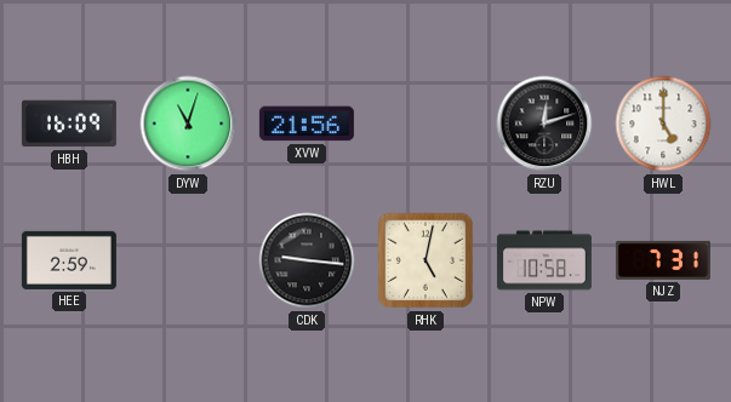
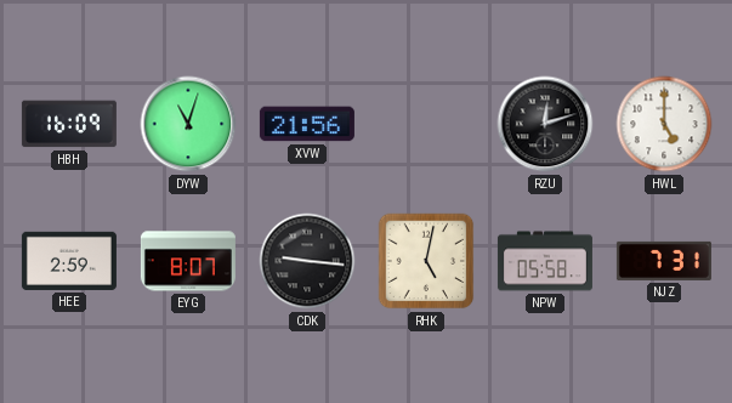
EYG: none -> 8:07
NPW: 10:58 -> 05:58
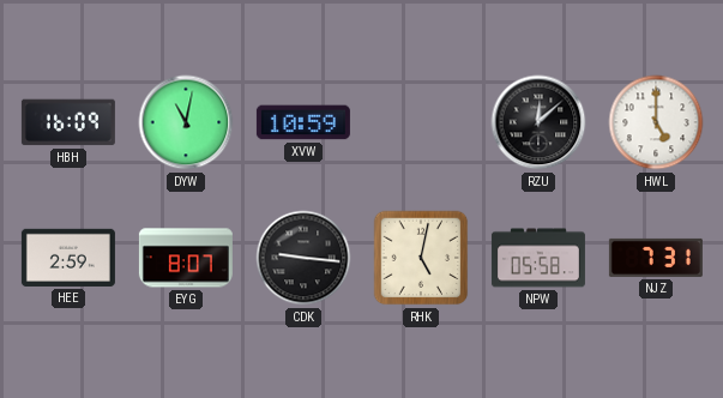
DYW: 11:03 -> 11:02
XVW: 21:56 -> 10:59
RZU: 12:12 -> 12:08
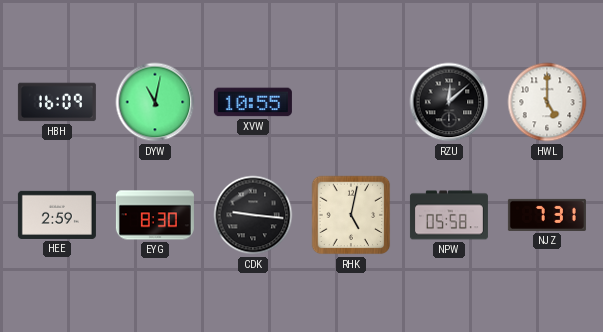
XVW: 10:59 -> 10:55
EYG: 8:07 -> 8:30
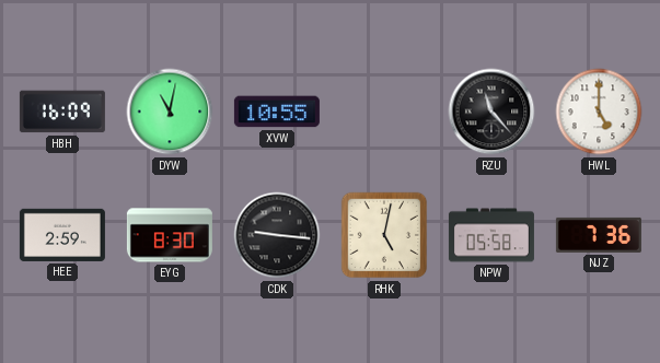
RZU: 12:08 -> 11:23
NJZ: 7:31 -> 7:36
